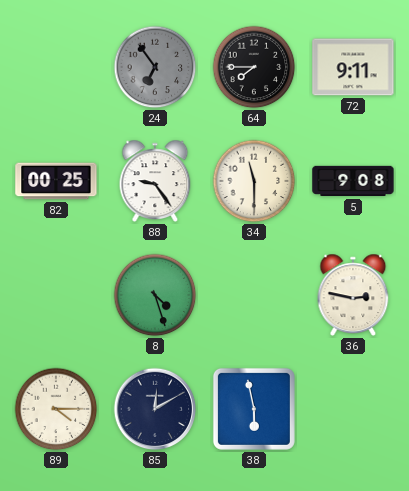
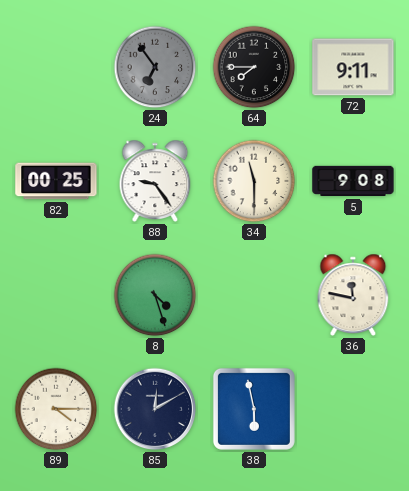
36: 2:47 -> 11:47
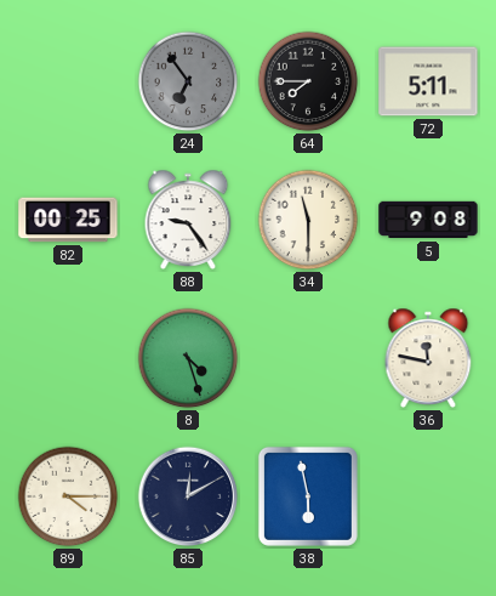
72: 9:11 -> 5:11
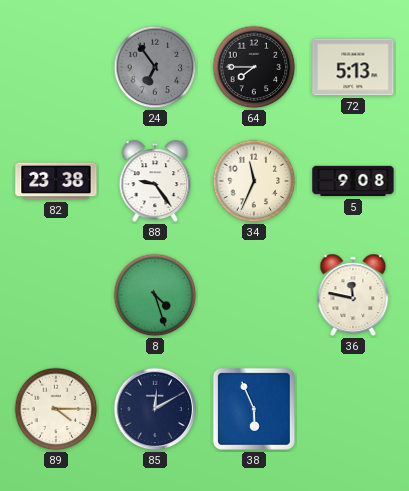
72: 5:11 -> 5:13
82: 00:25 -> 23:38
34: 11:30 -> 11:34
38: 5:58 -> 5:56
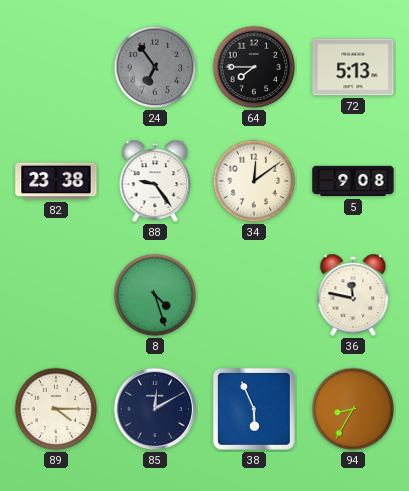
34: 11:34 -> 12:09
94: none -> 8:35
